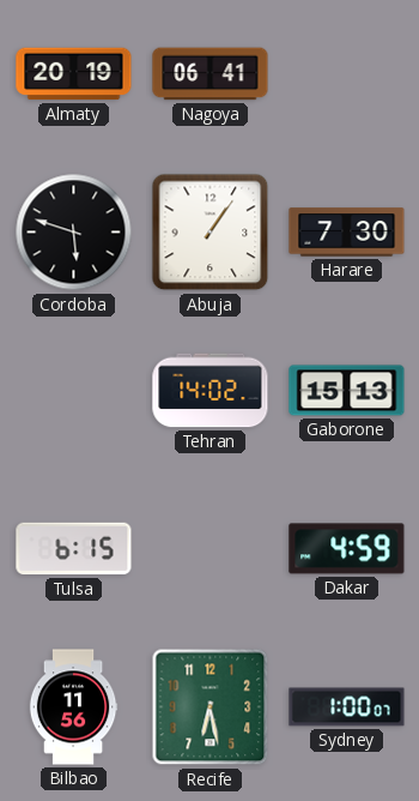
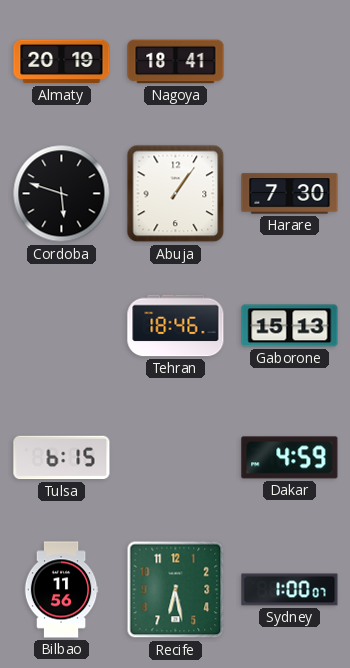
Nagoya: 06:41 -> 18:41
Tehran: 14:02 -> 18:46
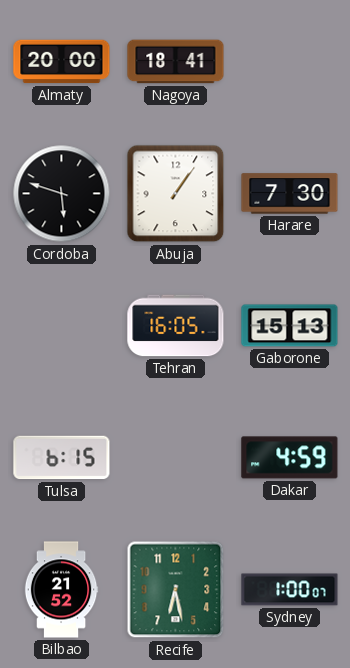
Almaty: 20:19 -> 20:00
Tehran: 18:46 -> 16:05
Bilbao: 11:56 -> 21:52
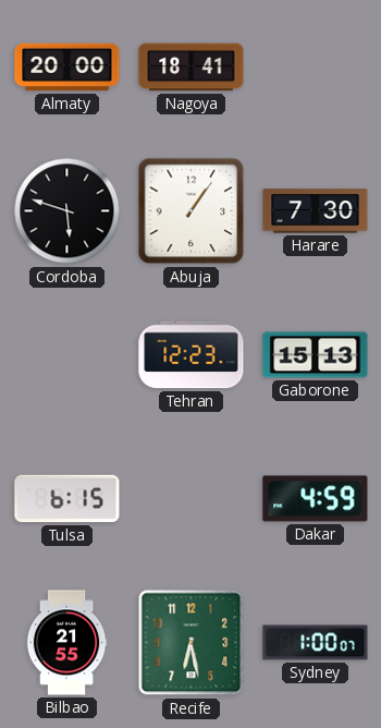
Tehran: 16:05 -> 12:23
Bilbao: 21:52 -> 21:55
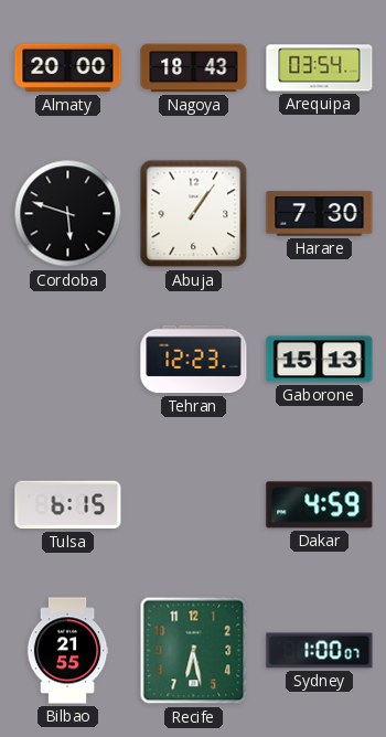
Nagoya: 18:41 -> 18:43
Arequipa: none -> 03:54
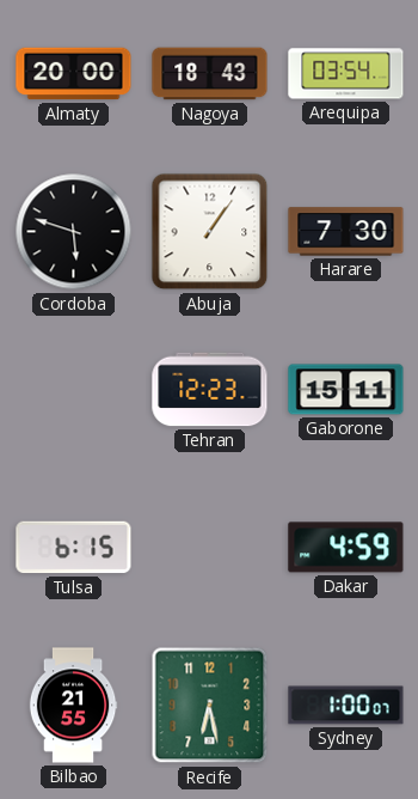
Gaborone: 15:13 -> 15:11
